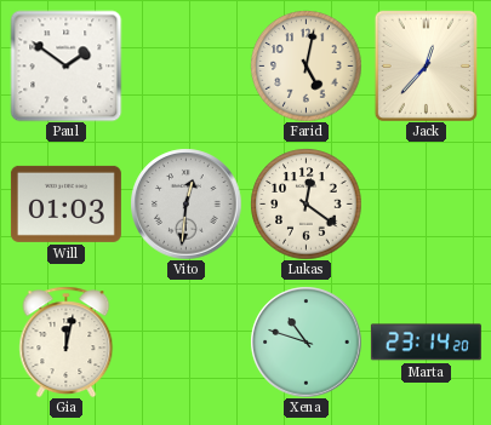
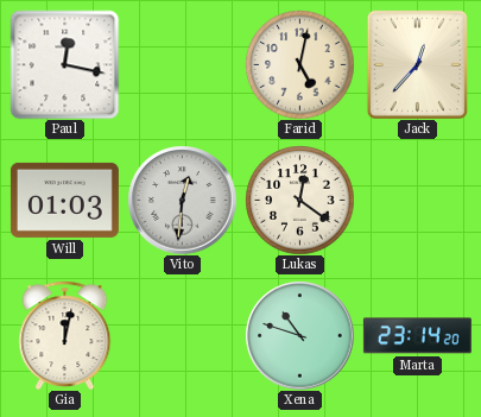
Paul: 1:51 -> 12:17
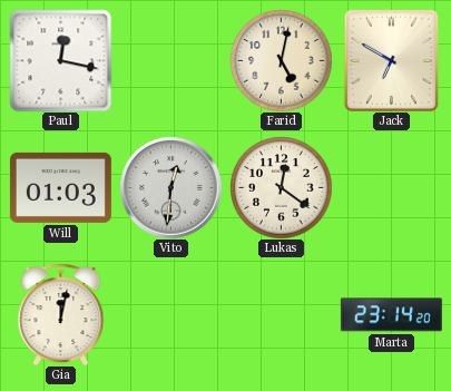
Jack: 12:37 -> 6:50
Xena: 10:48 -> none
